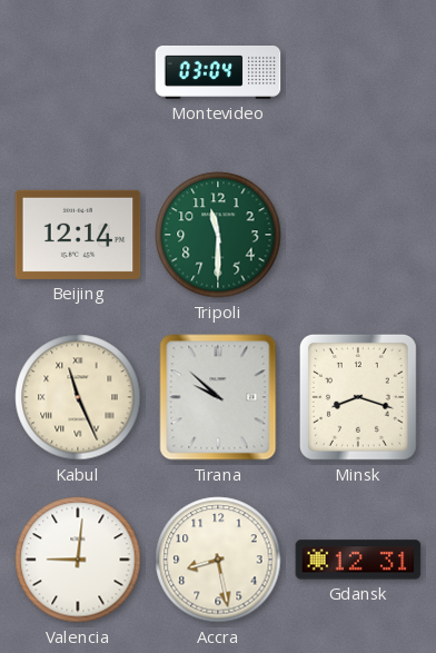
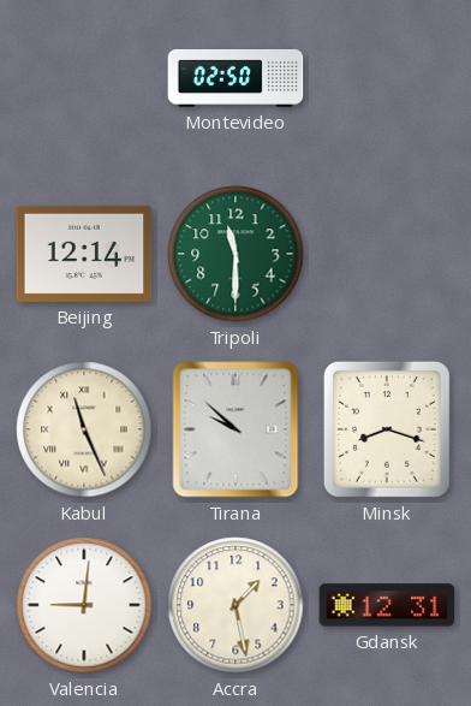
Montevideo: 03:04 -> 02:50
Accra: 8:28 -> 1:28
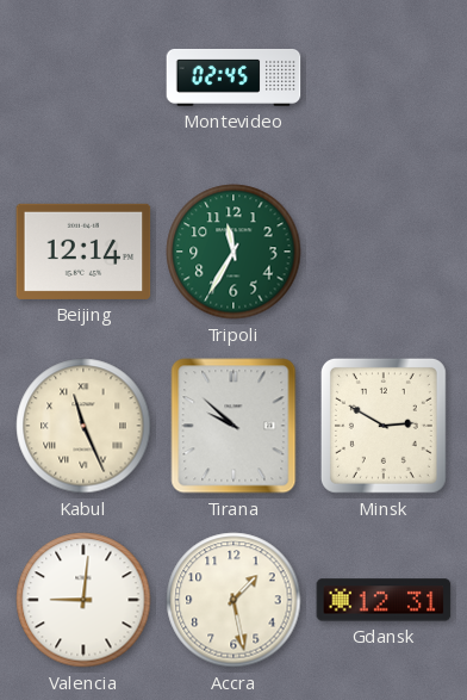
Montevideo: 02:50 -> 02:45
Tripoli: 11:30 -> 11:35
Minsk: 8:18 -> 2:50
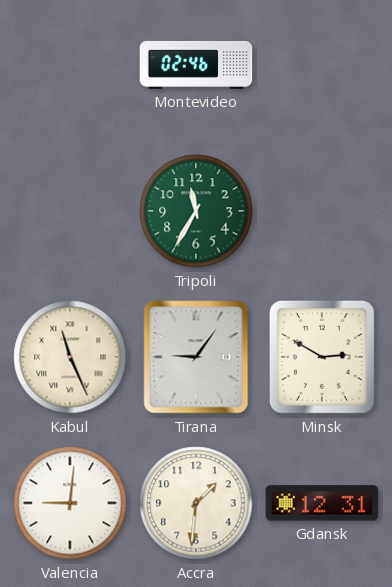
Montevideo: 02:45 -> 02:46
Beijing: 12:14 -> none
Tirana: 9:52 -> 9:06
Accra: 1:28 -> 1:31
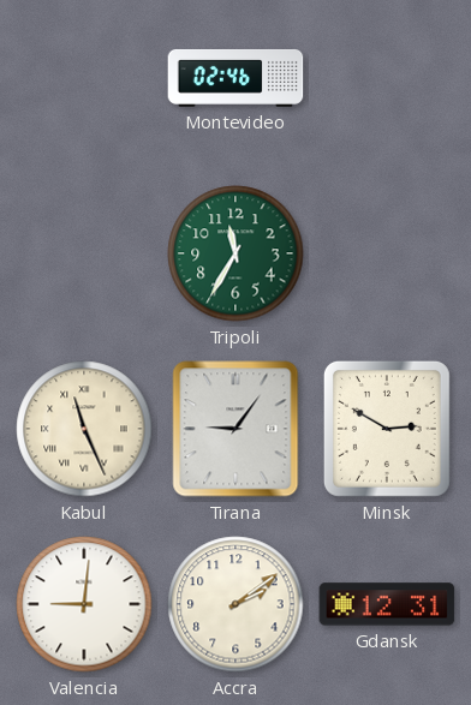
Accra: 1:31 -> 2:09
